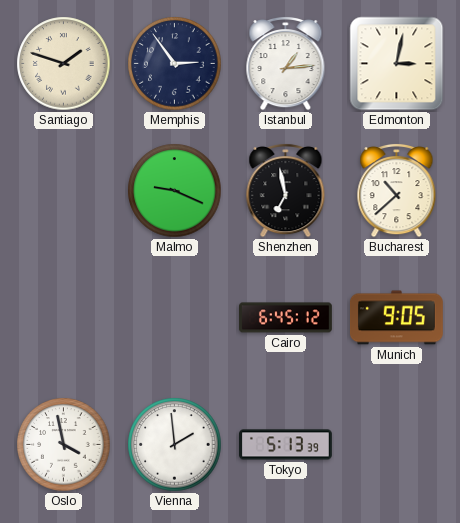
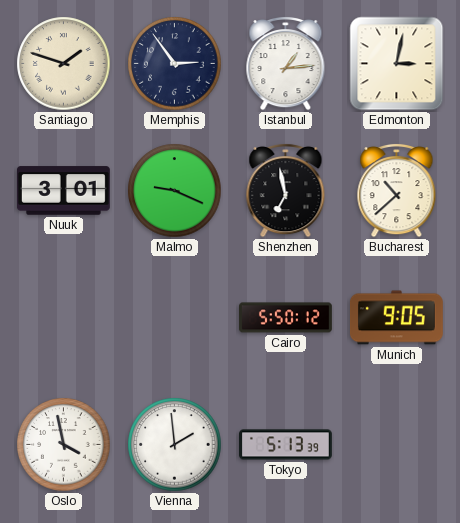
Nuuk: none -> 3:01
Cairo: 6:45 -> 5:50
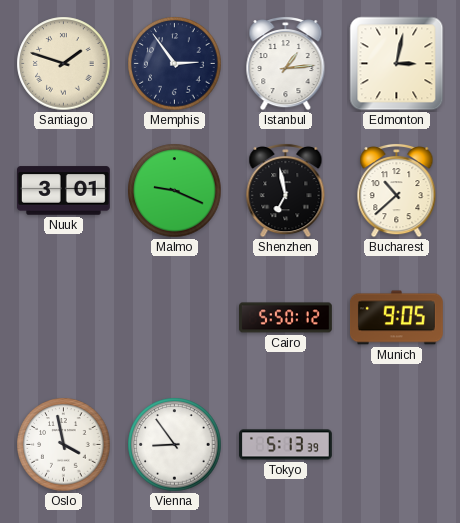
Vienna: 1:59 -> 8:54
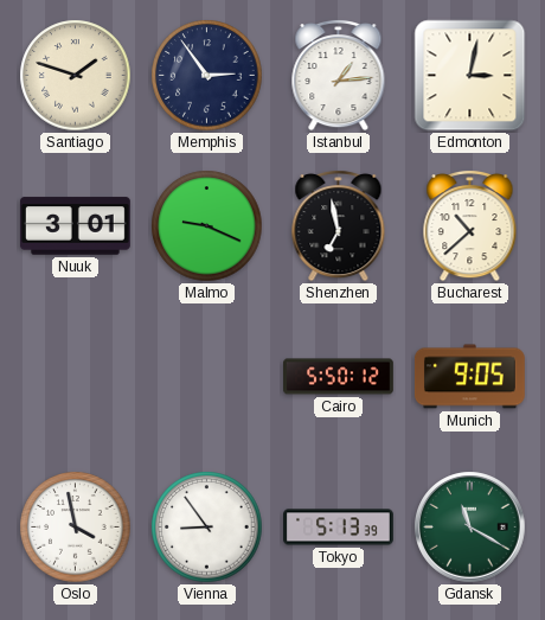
Gdansk: none -> 11:20
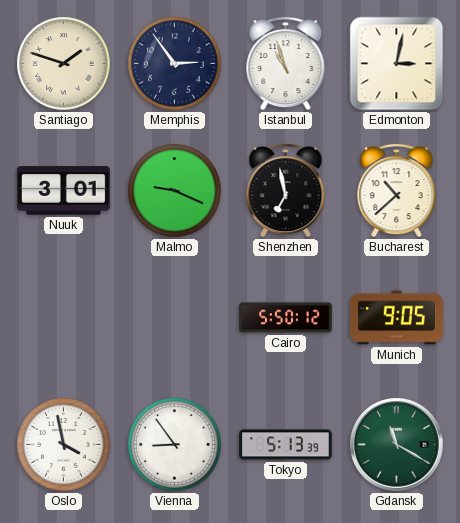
Istanbul: 1:14 -> 10:57
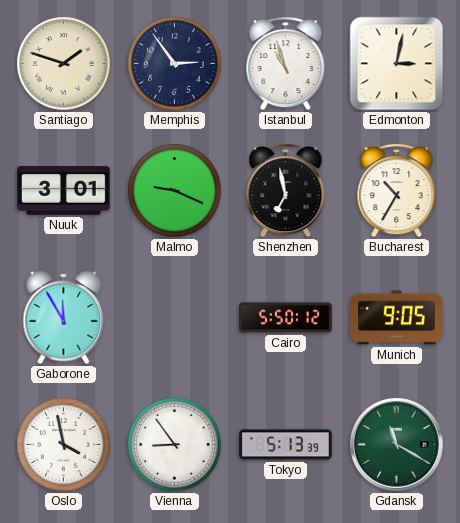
Bucharest: 10:38 -> 10:35
Gaborone: none -> 11:55
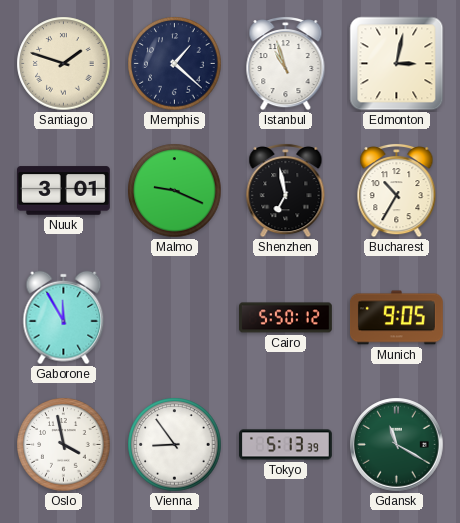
Memphis: 2:54 -> 1:22
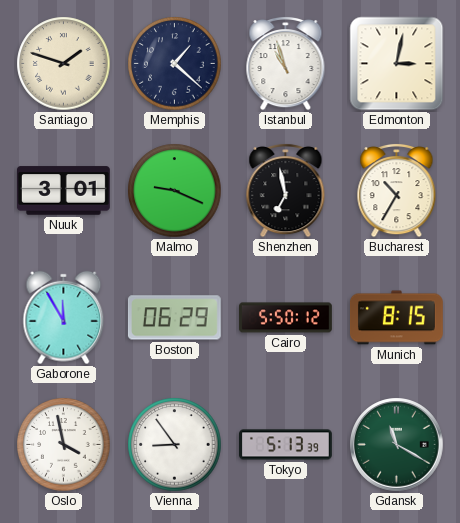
Boston: none -> 06:29
Munich: 9:05 -> 8:15
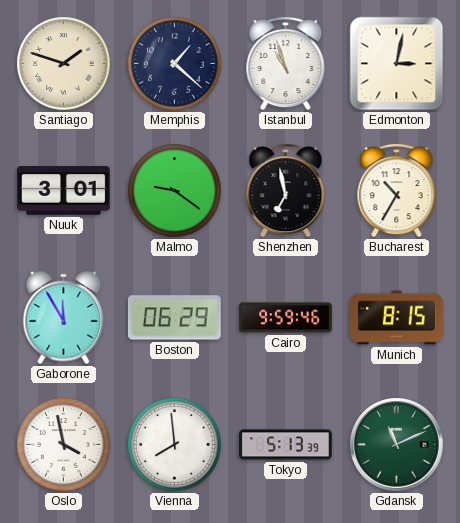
Malmo: 9:19 -> 9:21
Cairo: 5:50 -> 9:59
Vienna: 8:54 -> 7:59
Gdansk: 11:20 -> 11:11
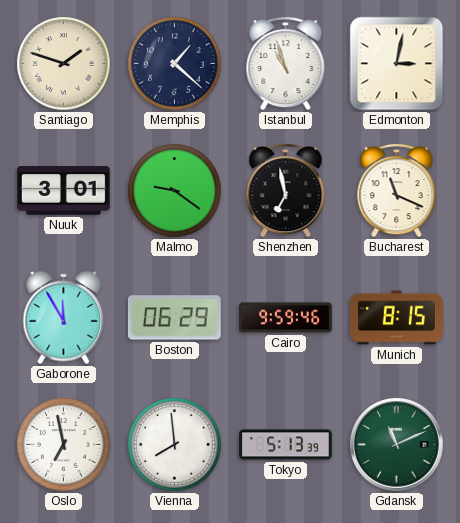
Bucharest: 10:35 -> 11:19
Oslo: 3:58 -> 6:58
